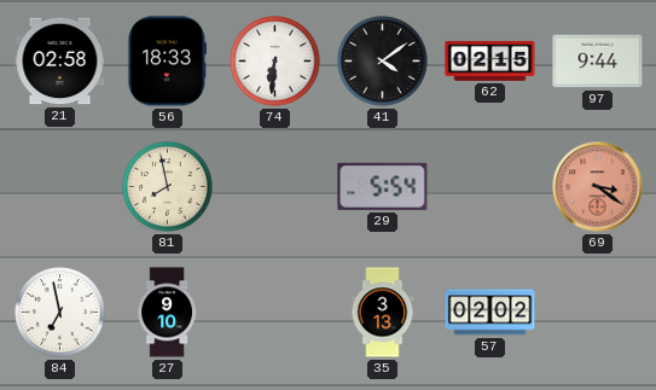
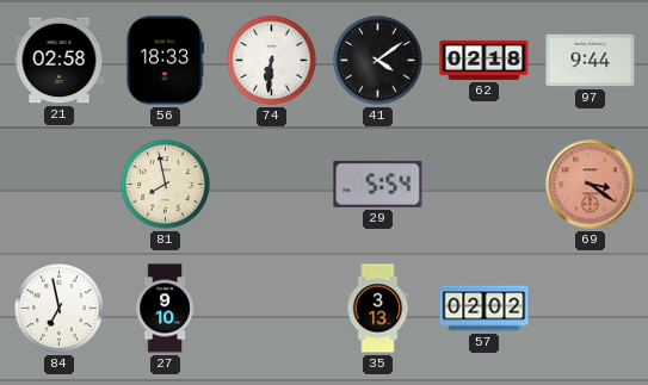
62: 02:15 -> 02:18
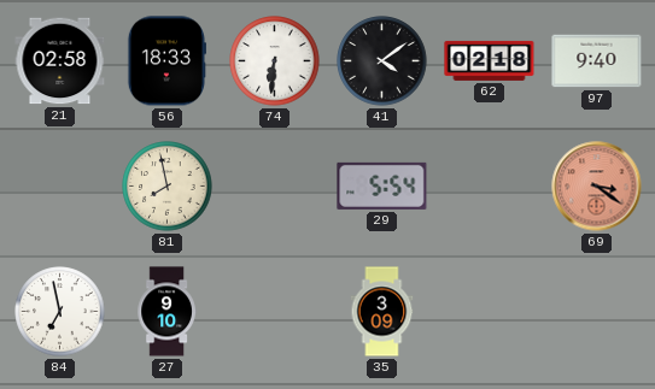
97: 9:44 -> 9:40
35: 3:13 -> 3:09
57: 02:02 -> none
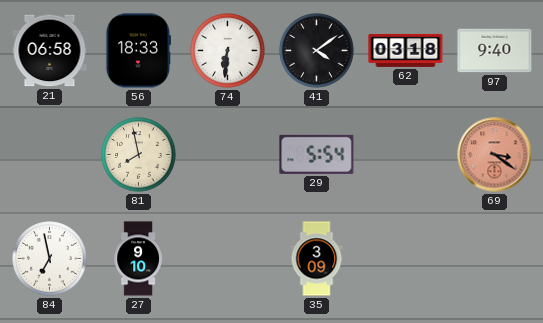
21: 02:58 -> 06:58
62: 02:18 -> 03:18
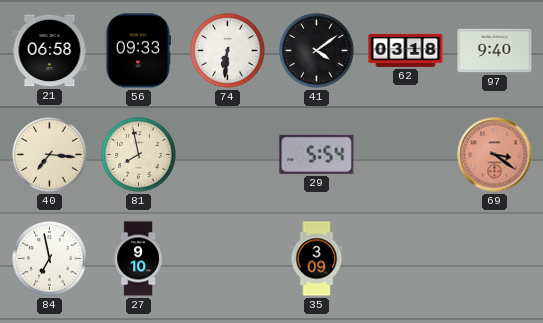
56: 18:33 -> 09:33
40: none -> 7:16
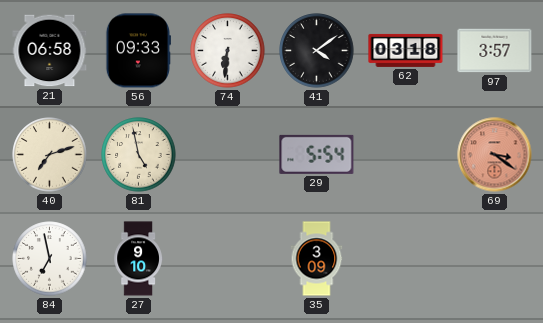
97: 9:40 -> 3:57
40: 7:16 -> 7:12
81: 7:58 -> 4:58
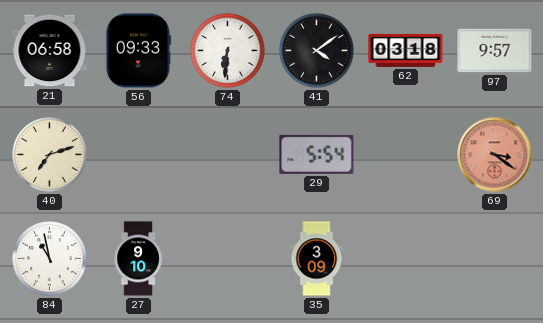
97: 3:57 -> 9:57
81: 4:58 -> none
84: 6:58 -> 10:58
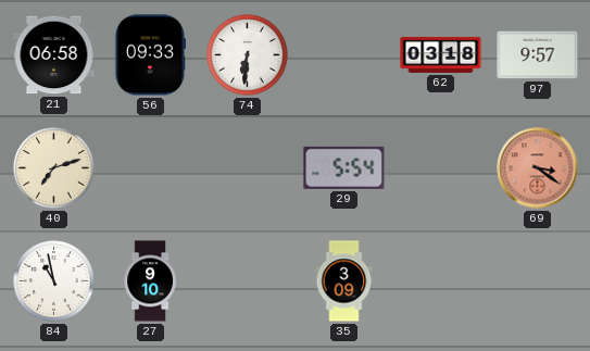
41: 4:09 -> none
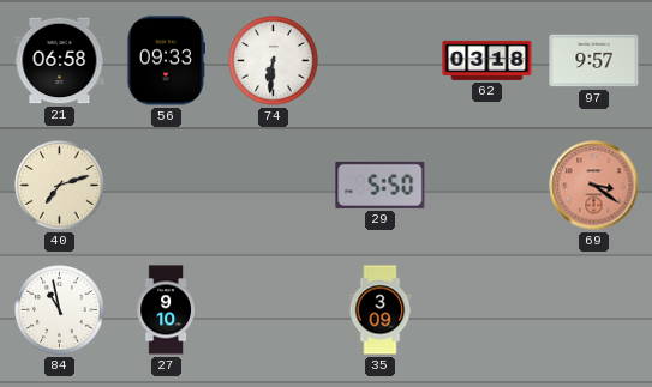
29: 5:54 -> 5:50
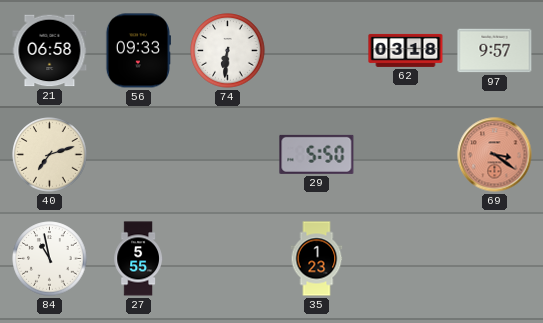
27: 9:10 -> 5:55
35: 3:09 -> 1:23
